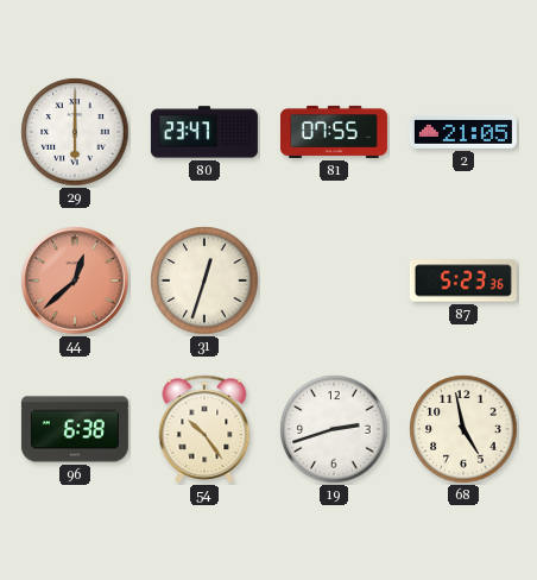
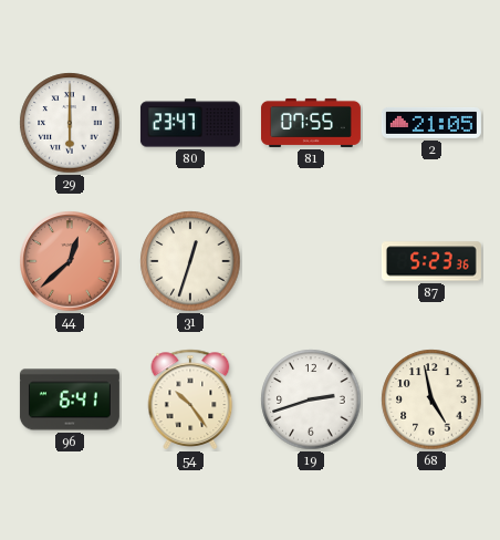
96: 6:38 -> 6:41
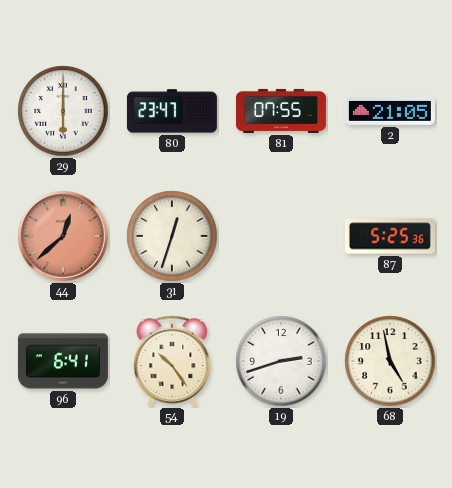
87: 5:23 -> 5:25
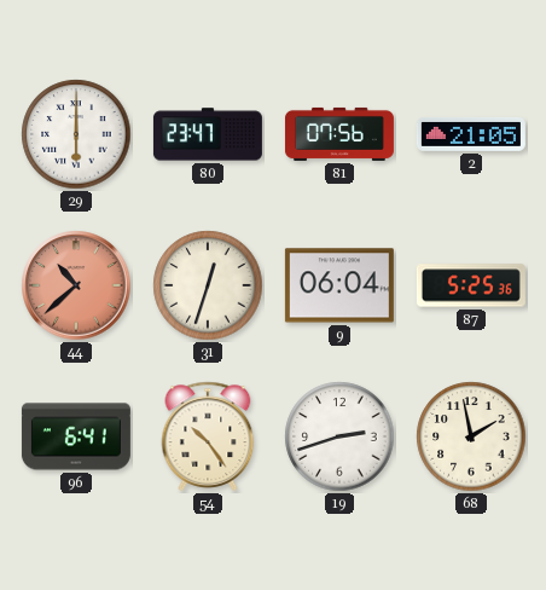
81: 07:55 -> 07:56
44: 12:38 -> 10:38
9: none -> 06:04
68: 4:58 -> 1:58
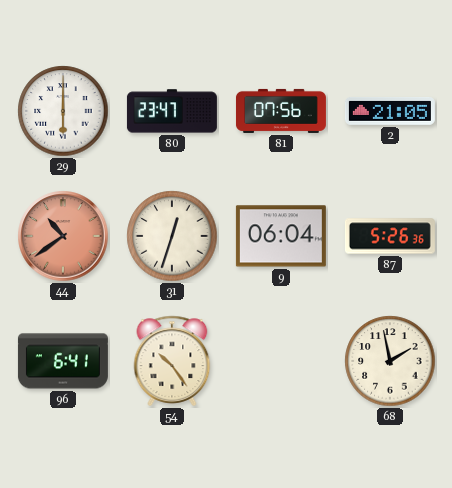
44: 10:38 -> 10:39
87: 5:25 -> 5:26
19: 2:42 -> none
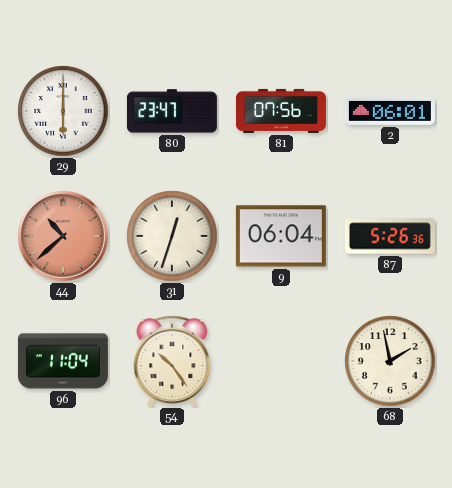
2: 21:05 -> 06:01
44: 10:39 -> 10:38
96: 6:41 -> 11:04
